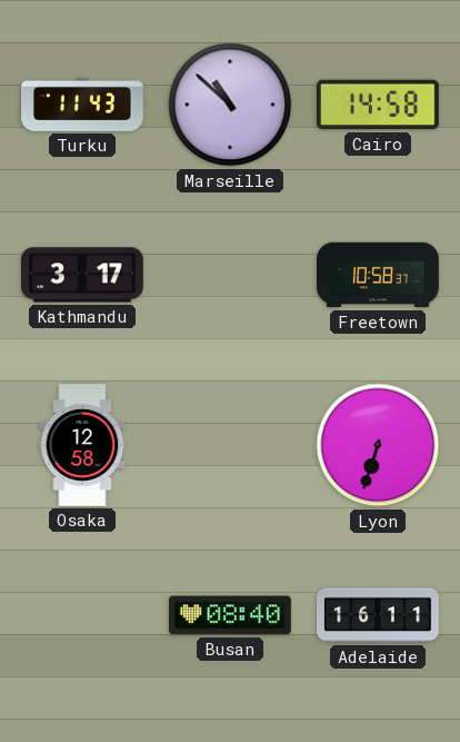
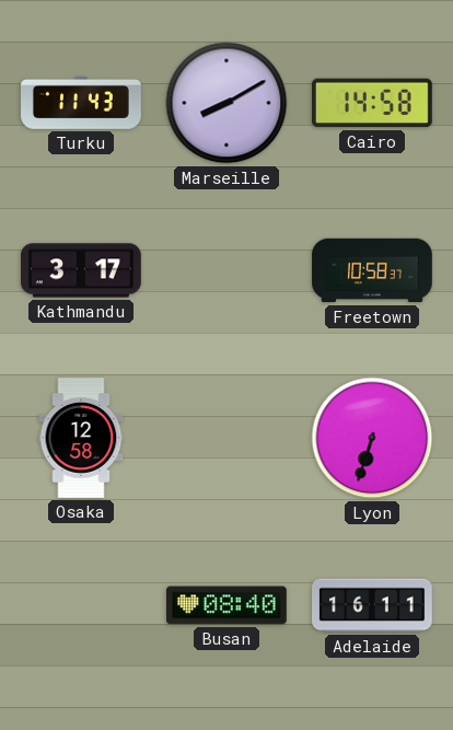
Marseille: 10:52 -> 8:10
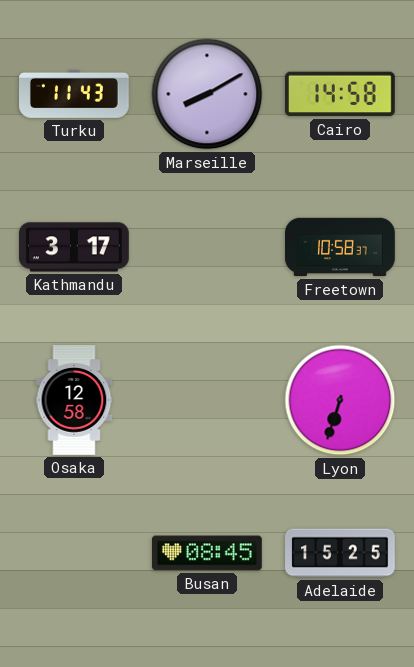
Busan: 08:40 -> 08:45
Adelaide: 16:11 -> 15:25
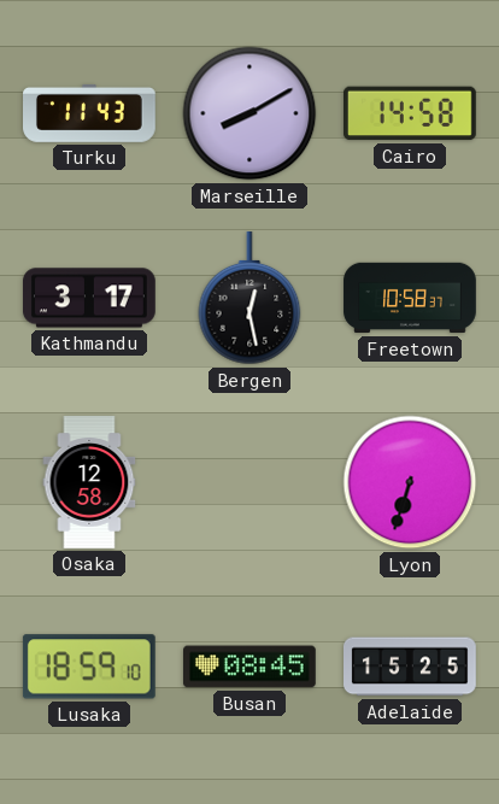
Bergen: none -> 12:28
Lusaka: none -> 18:59
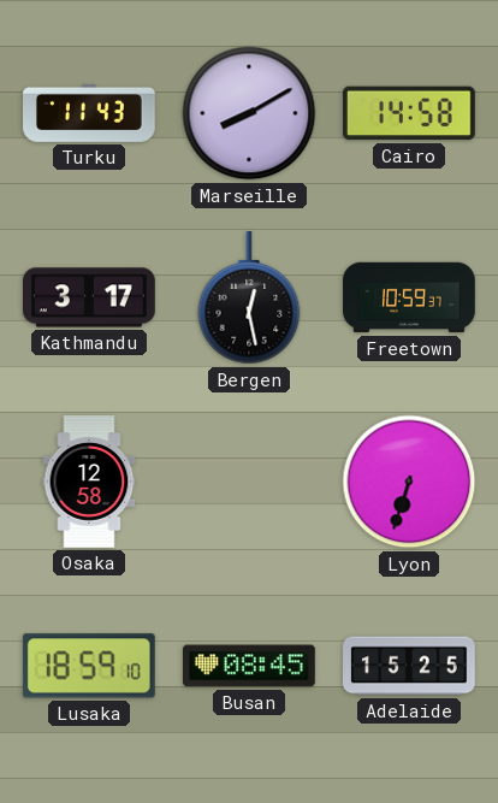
Freetown: 10:58 -> 10:59
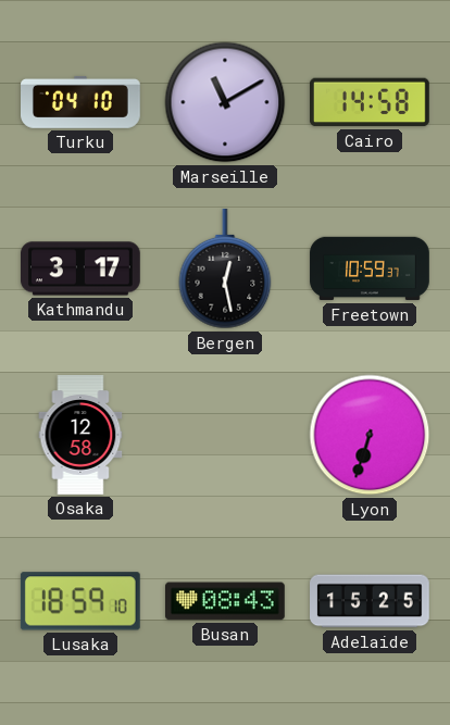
Turku: 11:43 -> 04:10
Marseille: 8:10 -> 11:10
Busan: 08:45 -> 08:43
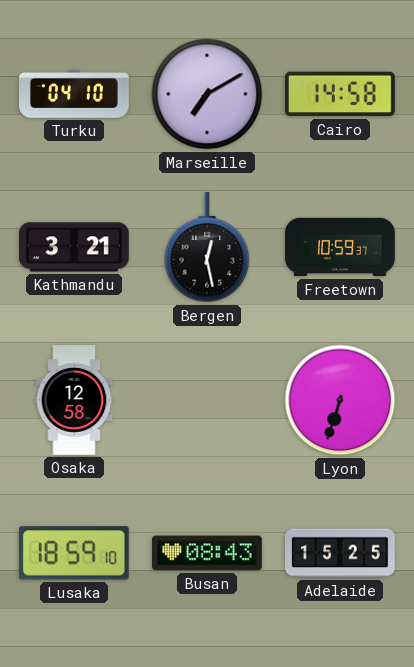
Marseille: 11:10 -> 7:10
Kathmandu: 3:17 -> 3:21
